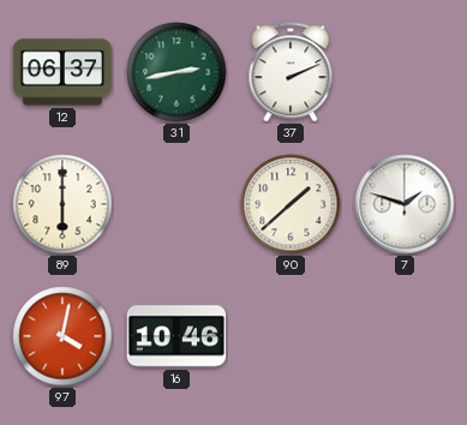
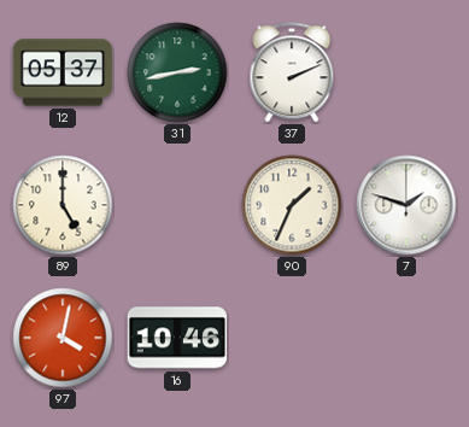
12: 06:37 -> 05:37
89: 6:00 -> 5:00
90: 1:38 -> 1:34
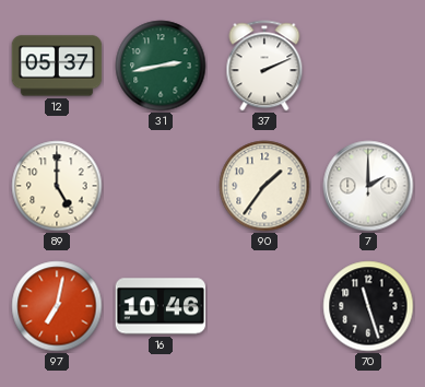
90: 1:34 -> 1:36
7: 1:48 -> 2:00
97: 4:02 -> 7:02
70: none -> 11:27
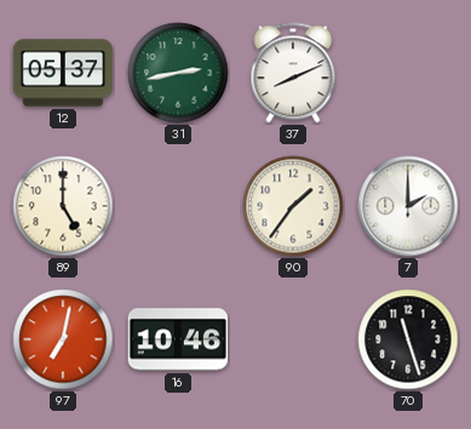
37: 2:11 -> 8:11
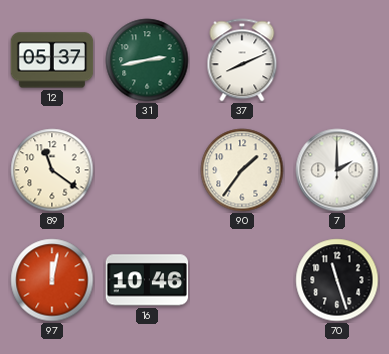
89: 5:00 -> 11:21
97: 7:02 -> 12:02
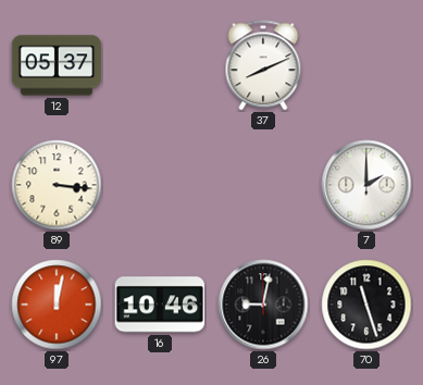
31: 2:43 -> none
89: 11:21 -> 3:16
90: 1:36 -> none
26: none -> 9:02
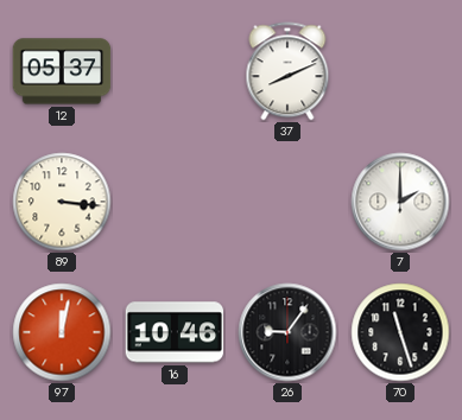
26: 9:02 -> 9:06
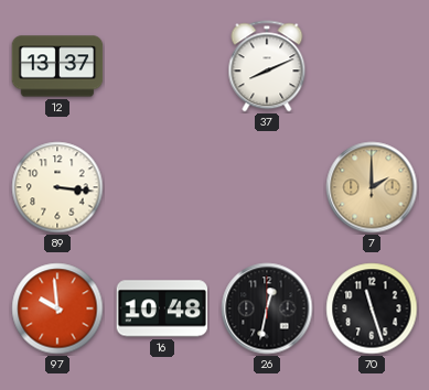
12: 05:37 -> 13:37
7 dial: white -> champagne
97: 12:02 -> 9:59
16: 10:46 -> 10:48
26: 9:06 -> 12:32
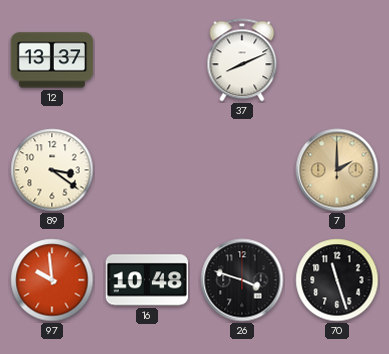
89: 3:16 -> 3:21
26: 12:32 -> 3:48
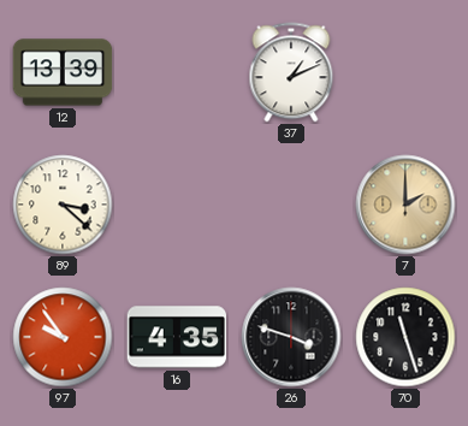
12: 13:37 -> 13:39
37: 8:11 -> 1:11
89: 3:21 -> 3:22
97: 9:59 -> 9:54
16: 10:48 -> 4:35
